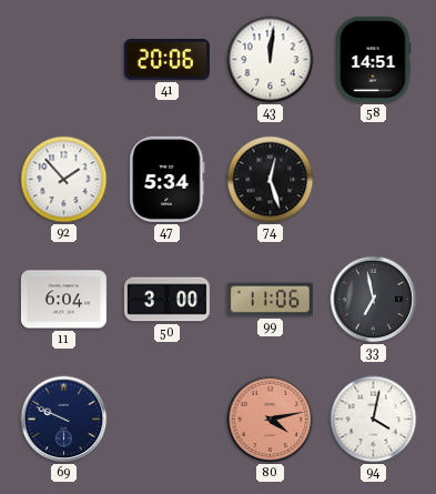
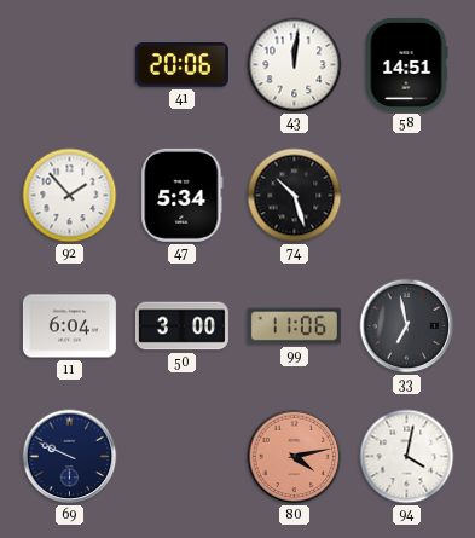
74: 12:27 -> 10:27
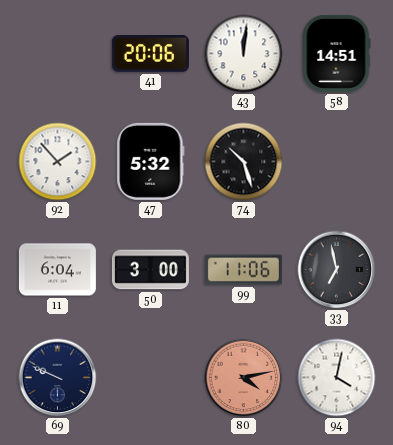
47: 5:34 -> 5:32
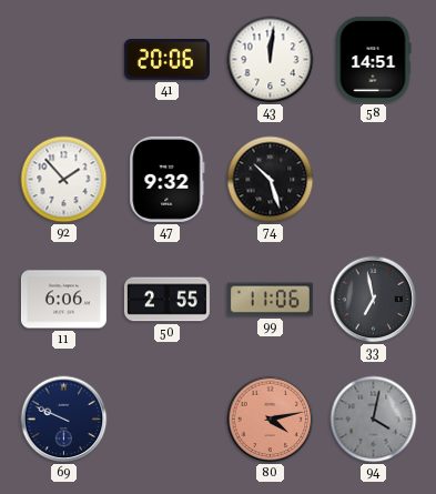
47: 5:32 -> 9:32
11: 6:04 -> 6:06
50: 3:00 -> 2:55
94 dial: white -> grey
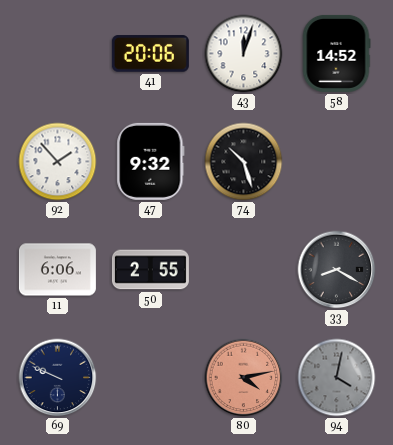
43: 12:01 -> 12:03
58: 14:51 -> 14:52
99: 11:06 -> none
33: 6:58 -> 8:20
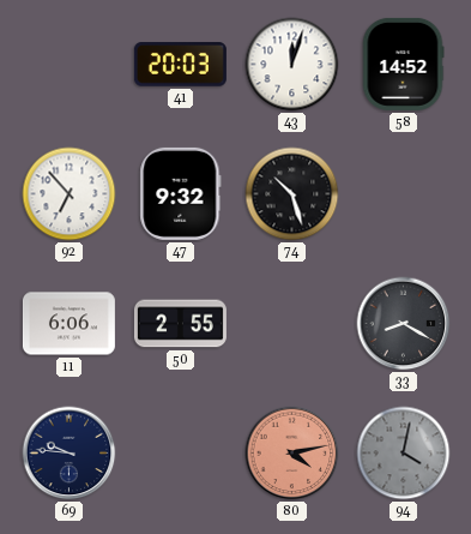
41: 20:06 -> 20:03
92: 1:53 -> 6:53
69: 9:49 -> 9:46
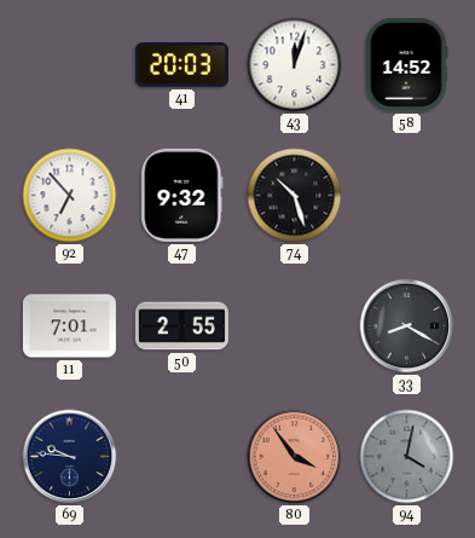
11: 6:06 -> 7:01
80: 4:13 -> 3:54
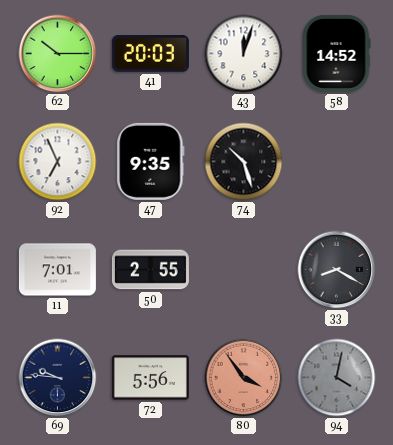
62: none -> 10:15
92: 6:53 -> 6:56
47: 9:32 -> 9:35
72: none -> 5:56
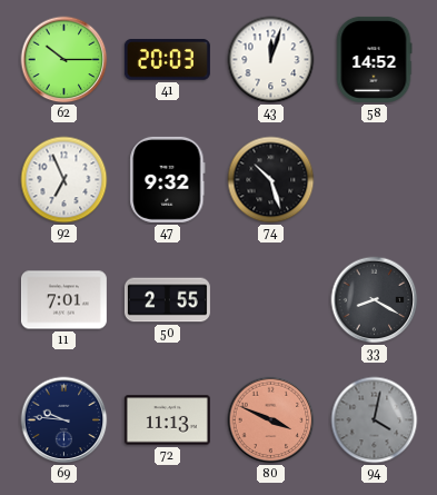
47: 9:35 -> 9:32
72: 5:56 -> 11:13
80: 3:54 -> 3:49
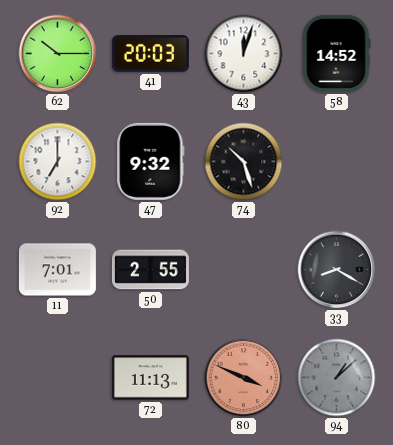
92: 6:56 -> 7:00
69: 9:46 -> none
94: 4:02 -> 1:08
